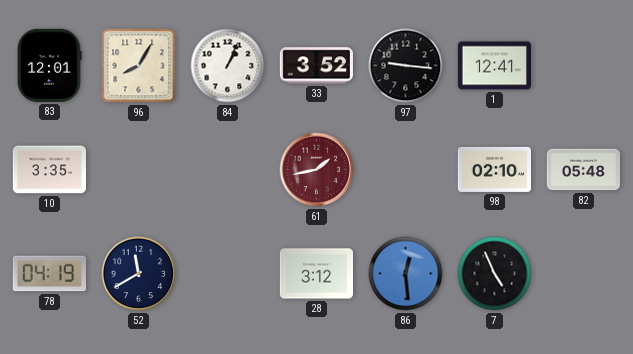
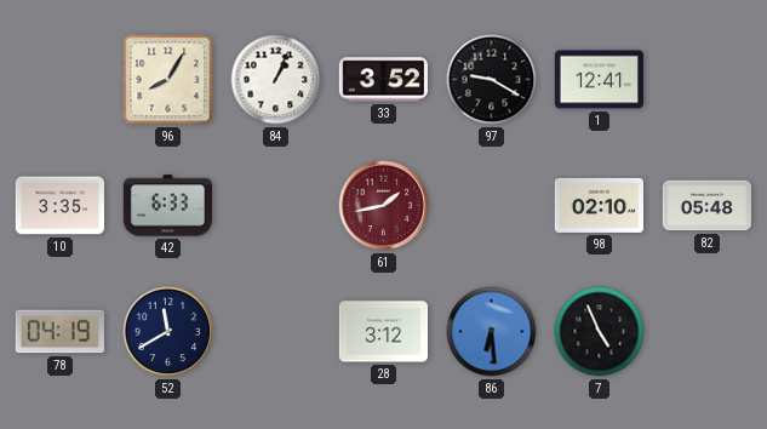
83: 12:01 -> none
97: 9:16 -> 9:20
42: none -> 6:33
86: 12:29 -> 6:29
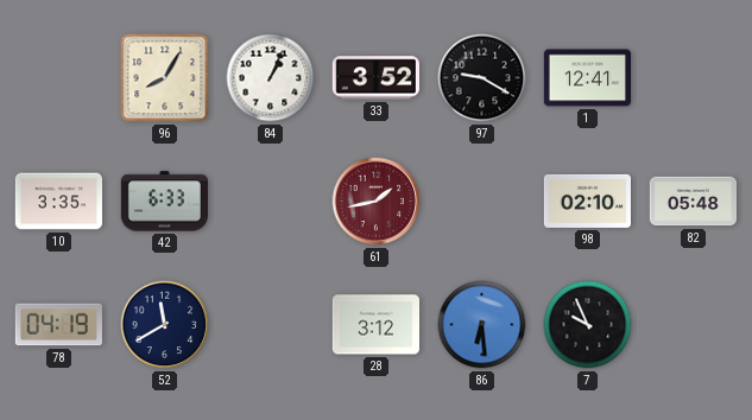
7: 4:56 -> 9:56
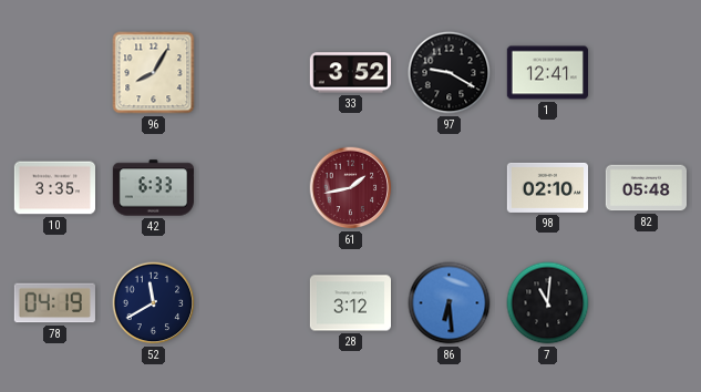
84: 1:04 -> none
7: 9:56 -> 11:01
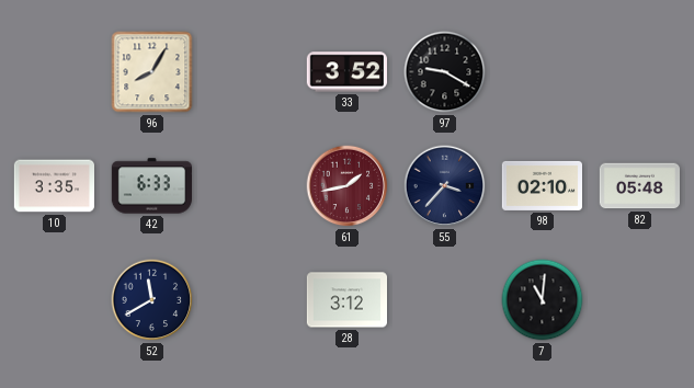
1: 12:41 -> none
55: none -> 3:37
78: 04:19 -> none
86: 6:29 -> none
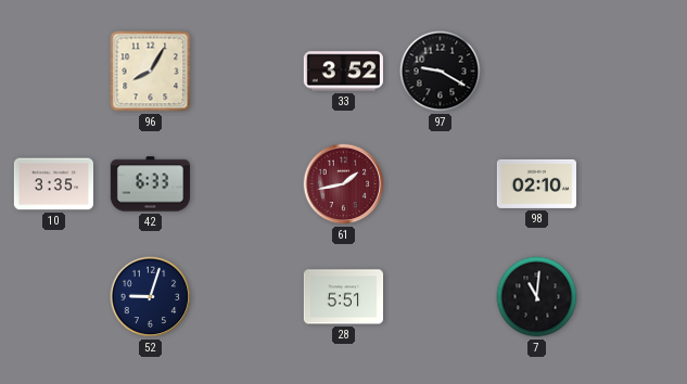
55: 3:37 -> none
82: 05:48 -> none
52: 11:40 -> 9:03
28: 3:12 -> 5:51
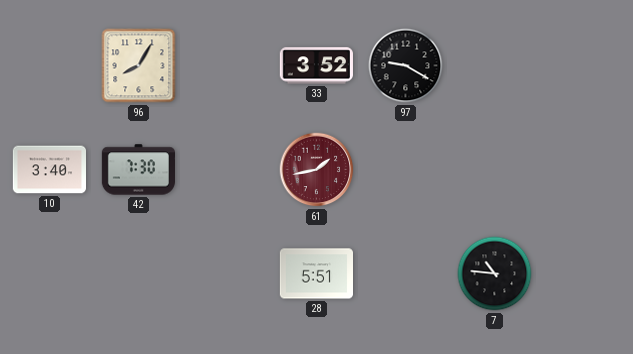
10: 3:35 -> 3:40
42: 6:33 -> 7:30
98: 02:10 -> none
52: 9:03 -> none
7: 11:01 -> 10:46
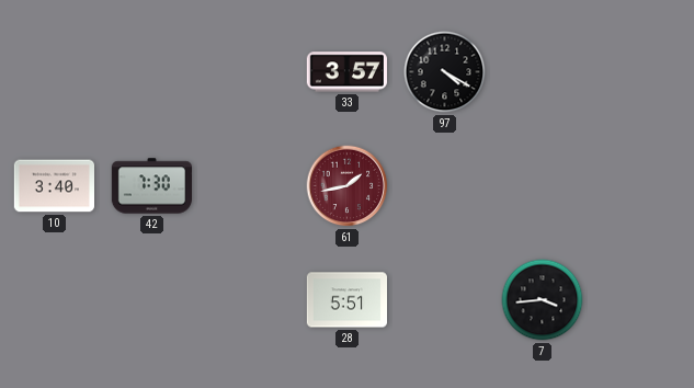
96: 8:05 -> none
33: 3:52 -> 3:57
97: 9:20 -> 4:20
7: 10:46 -> 3:44
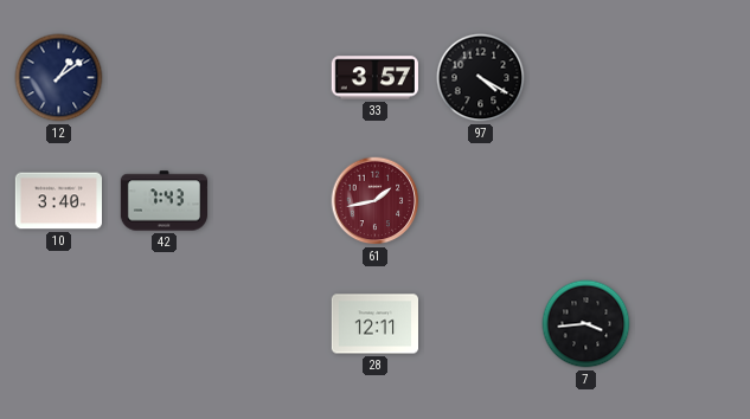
12: none -> 1:09
42: 7:30 -> 7:43
28: 5:51 -> 12:11
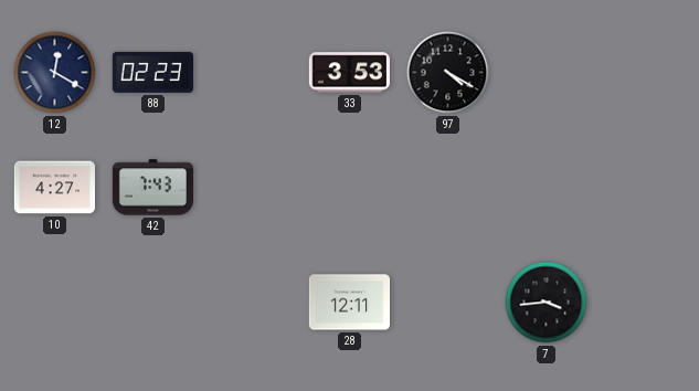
12: 1:09 -> 12:20
88: none -> 02:23
33: 3:57 -> 3:53
10: 3:40 -> 4:27
61: 1:43 -> none
